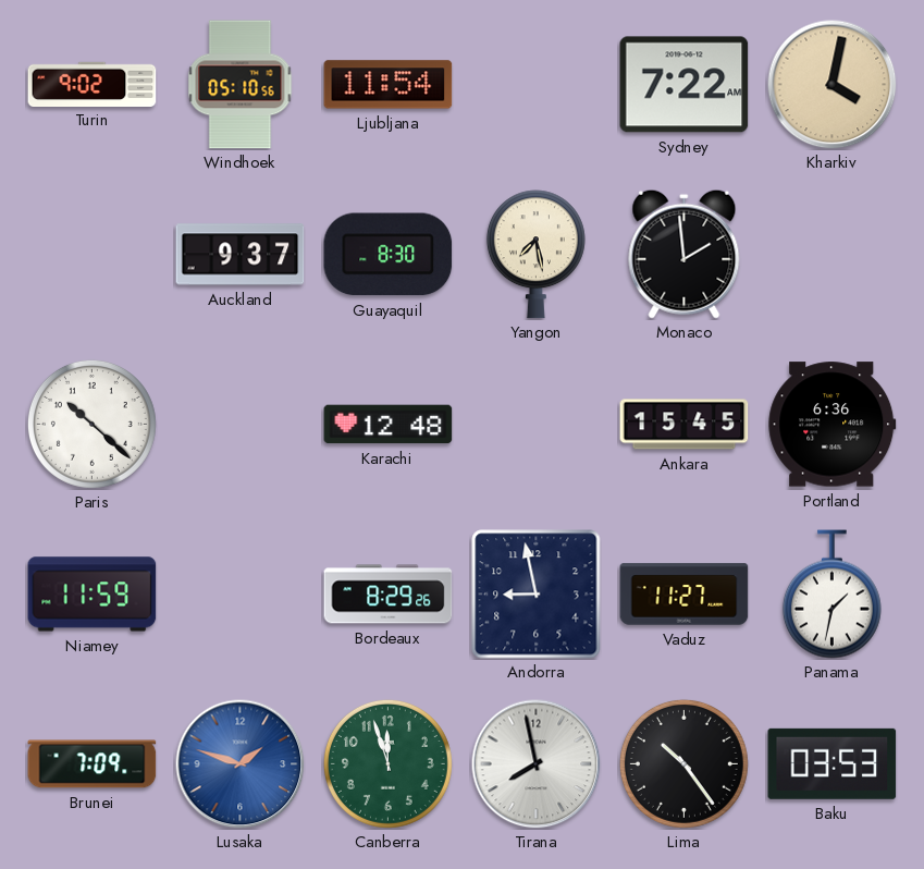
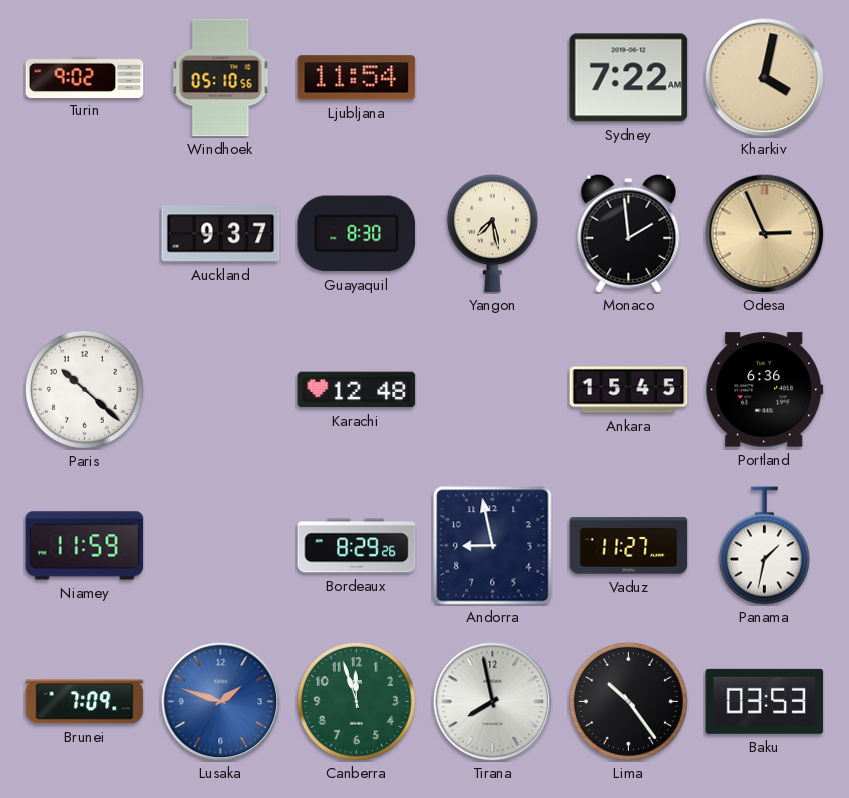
Odesa: none -> 2:56
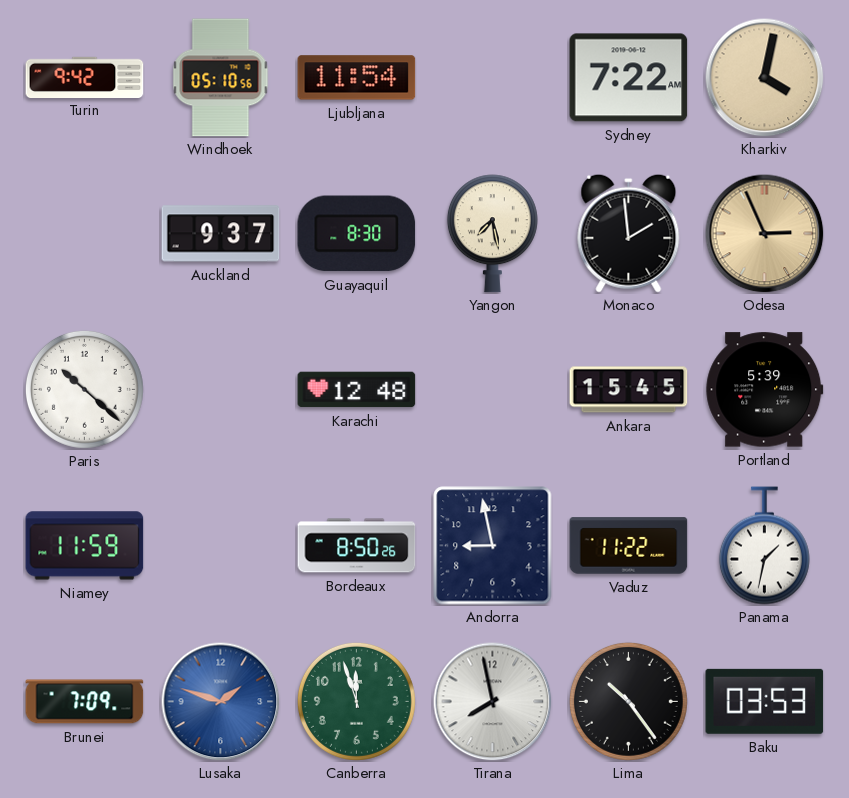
Turin: 9:02 -> 9:42
Portland: 6:36 -> 5:39
Bordeaux: 8:29 -> 8:50
Vaduz: 11:27 -> 11:22
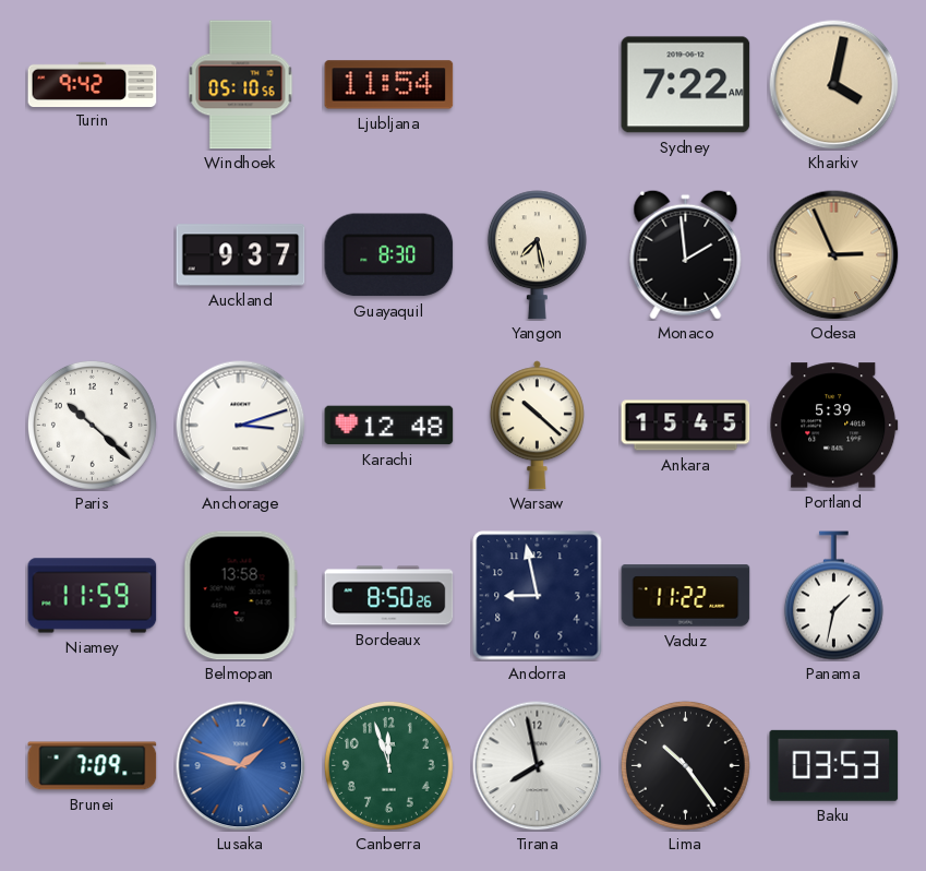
Anchorage: none -> 3:12
Warsaw: none -> 10:22
Belmopan: none -> 13:58
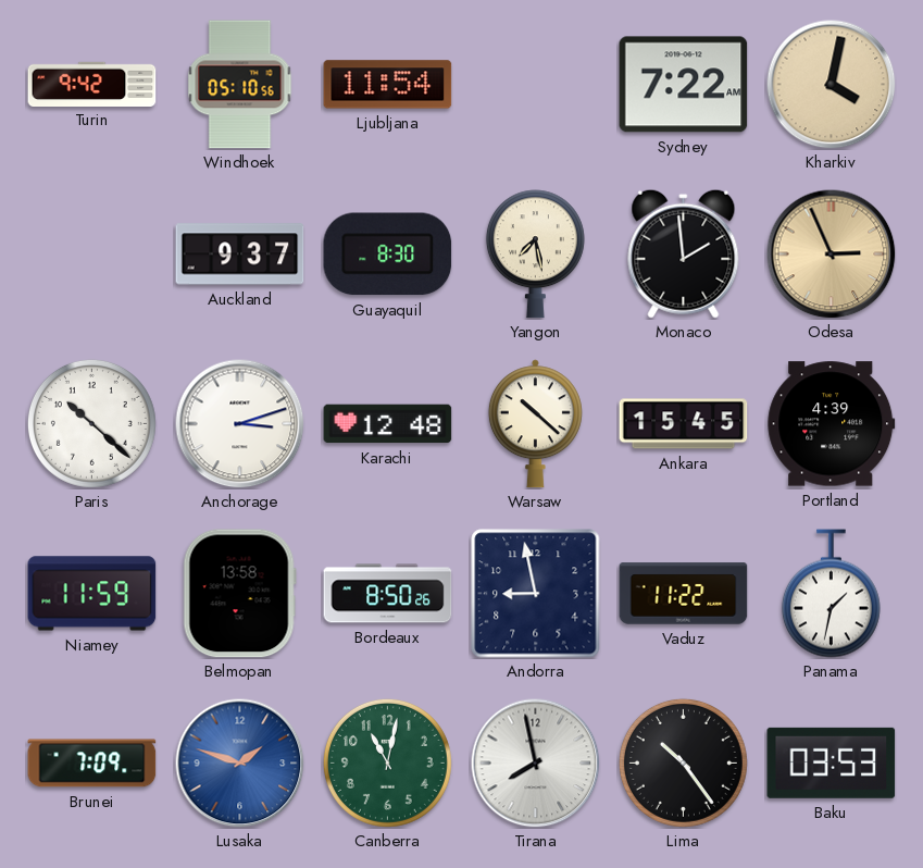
Portland: 5:39 -> 4:39
Canberra: 11:57 -> 11:02
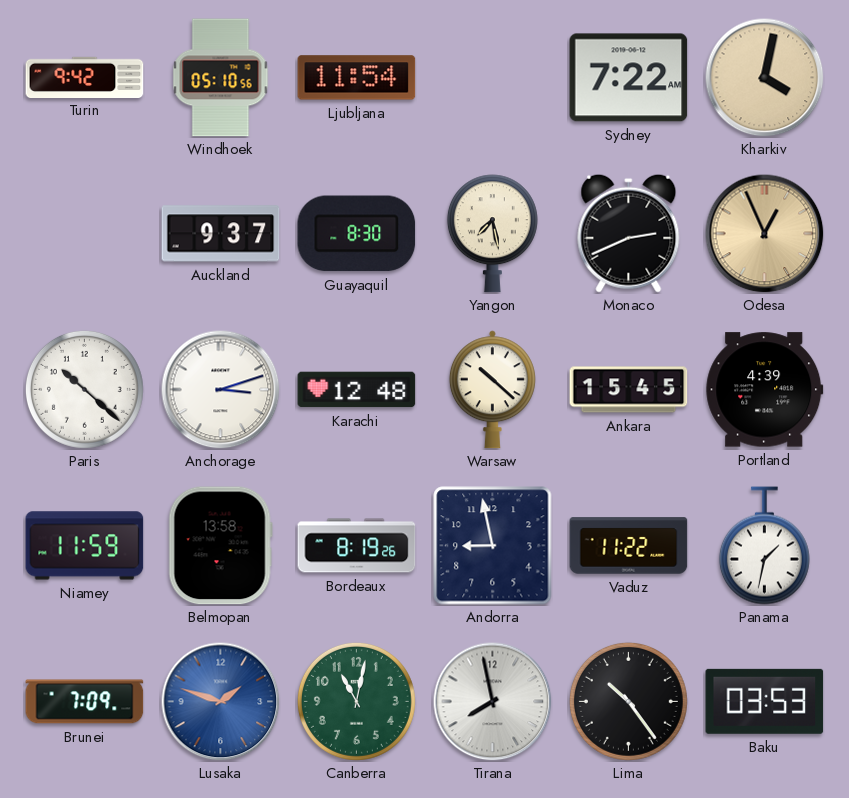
Monaco: 1:59 -> 2:41
Odesa: 2:56 -> 12:56
Bordeaux: 8:50 -> 8:19
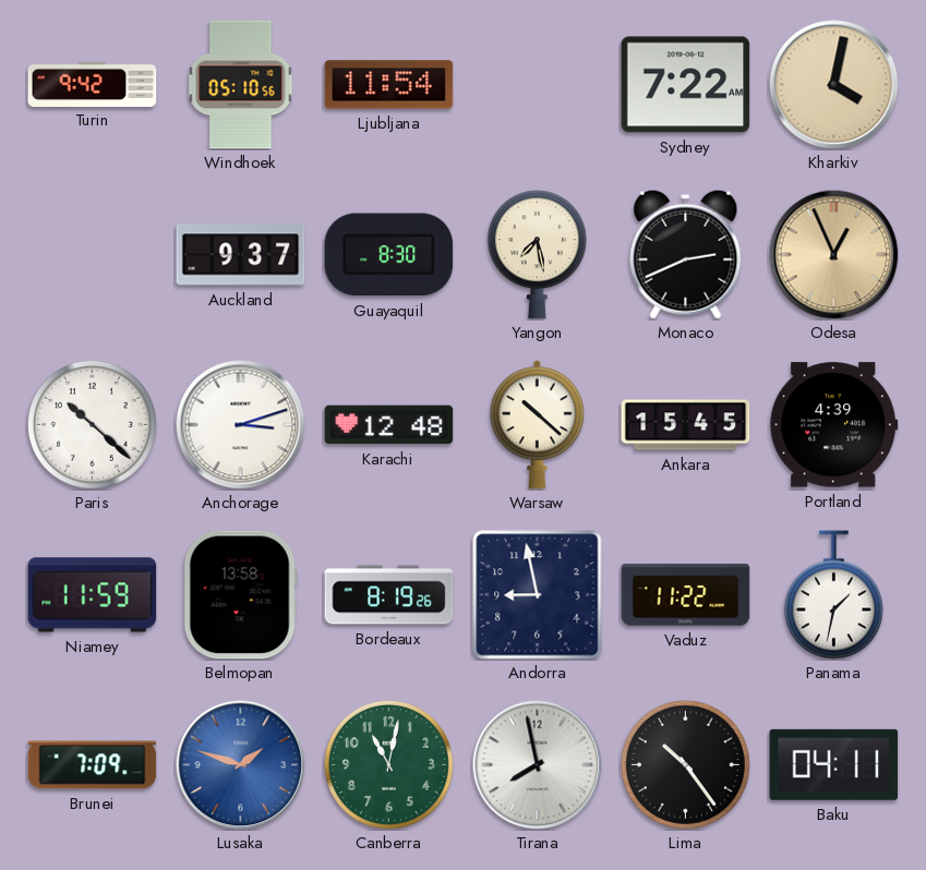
Baku: 03:53 -> 04:11
